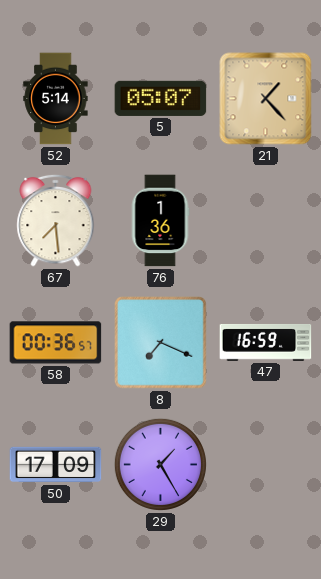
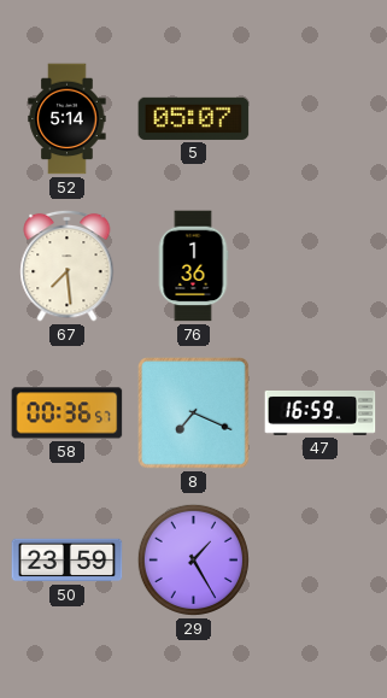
21: 1:23 -> none
50: 17:09 -> 23:59
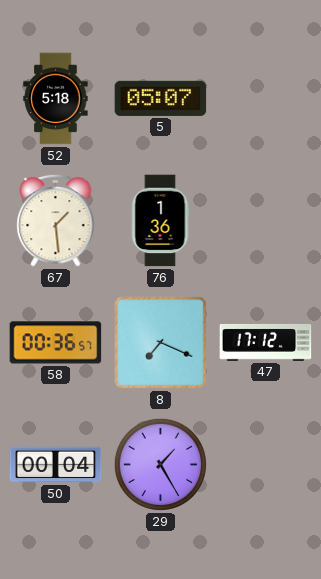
52: 5:14 -> 5:18
67: 7:29 -> 1:29
47: 16:59 -> 17:12
50: 23:59 -> 00:04
